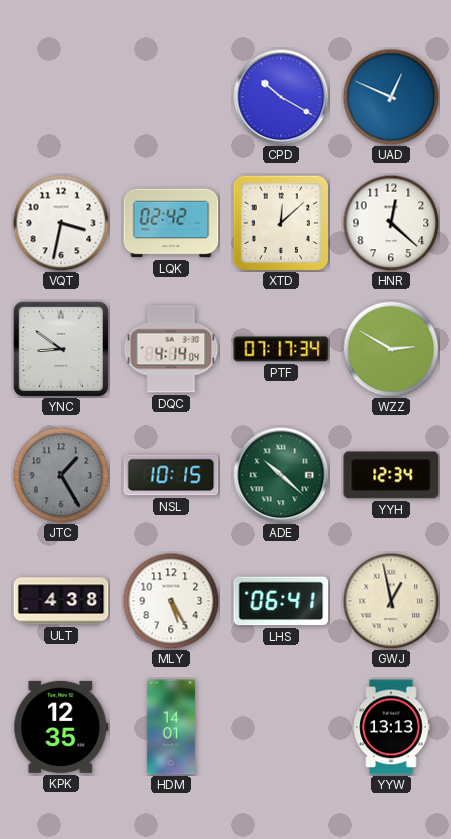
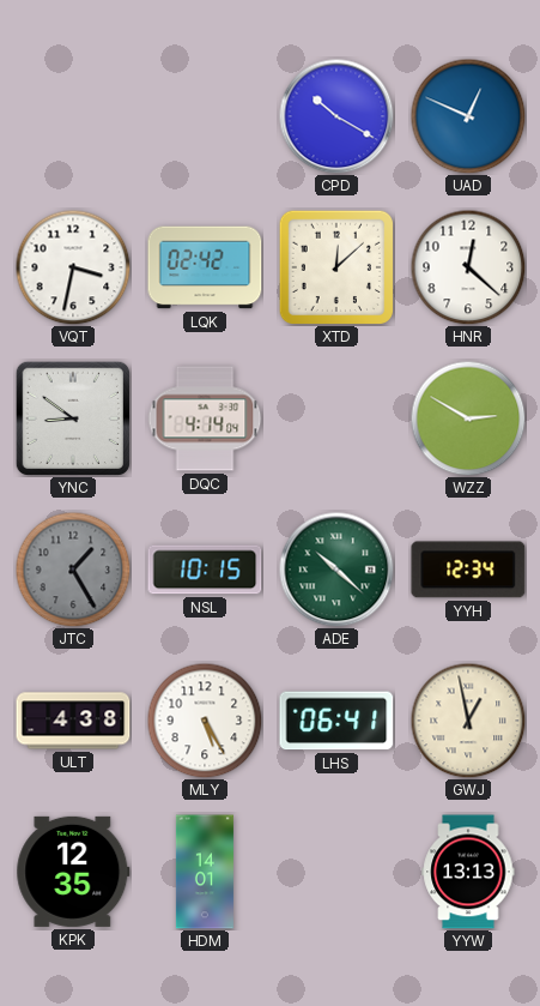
PTF: 07:17 -> none
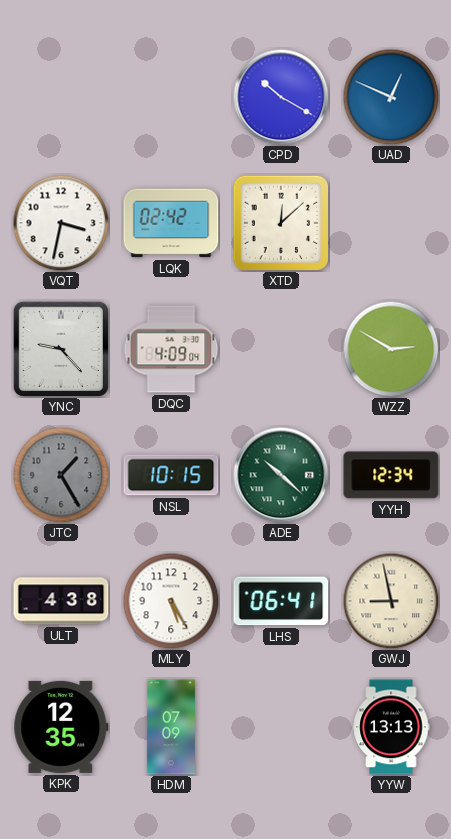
HNR: 12:22 -> none
YNC: 8:51 -> 9:23
DQC: 4:14 -> 4:09
GWJ: 12:58 -> 8:58
HDM: 14:01 -> 07:09
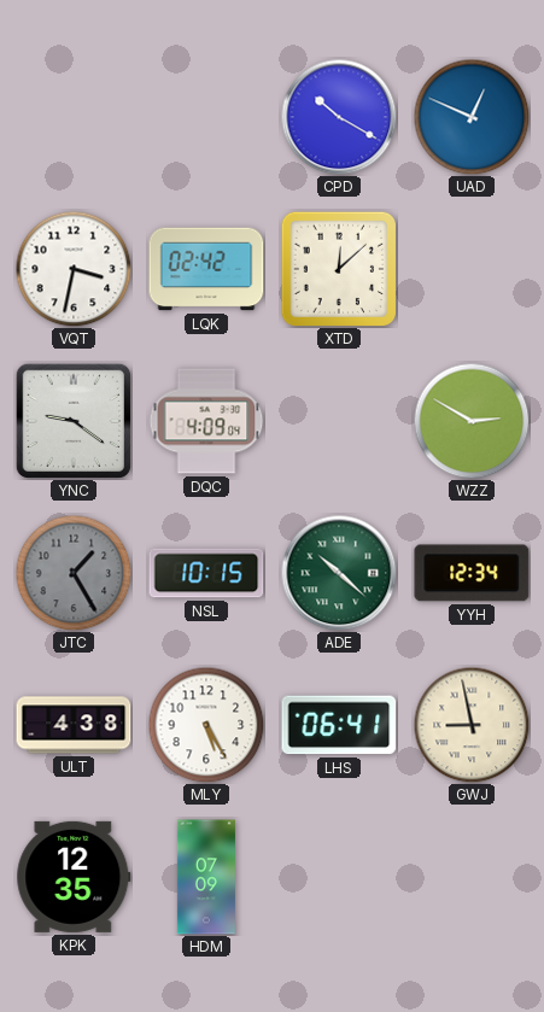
YNC: 9:23 -> 9:21
YYW: 13:13 -> none
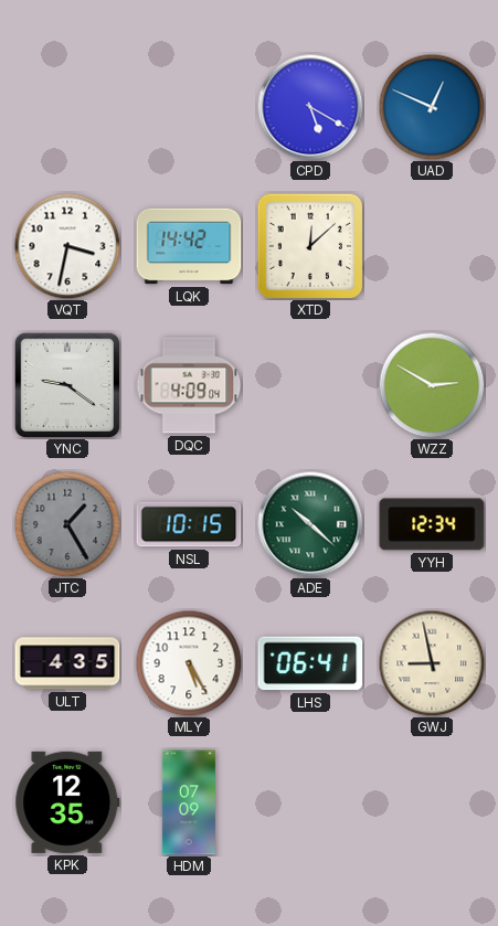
CPD: 10:20 -> 5:20
LQK: 02:42 -> 14:42
ULT: 4:38 -> 4:35
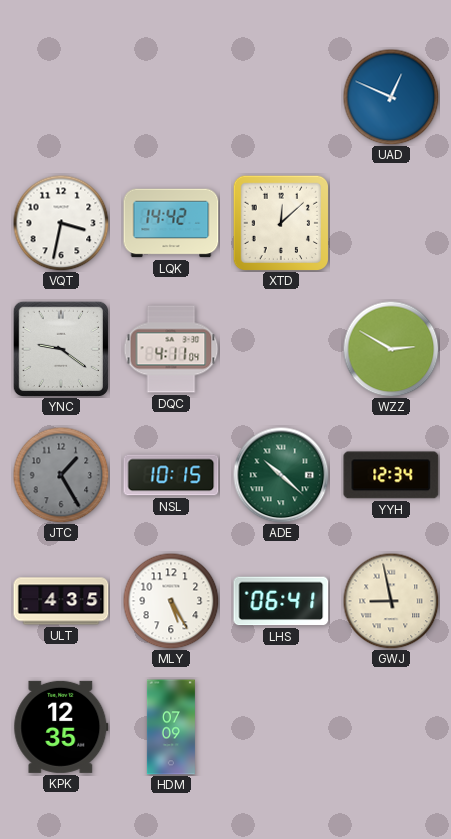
CPD: 5:20 -> none
DQC: 4:09 -> 4:11
